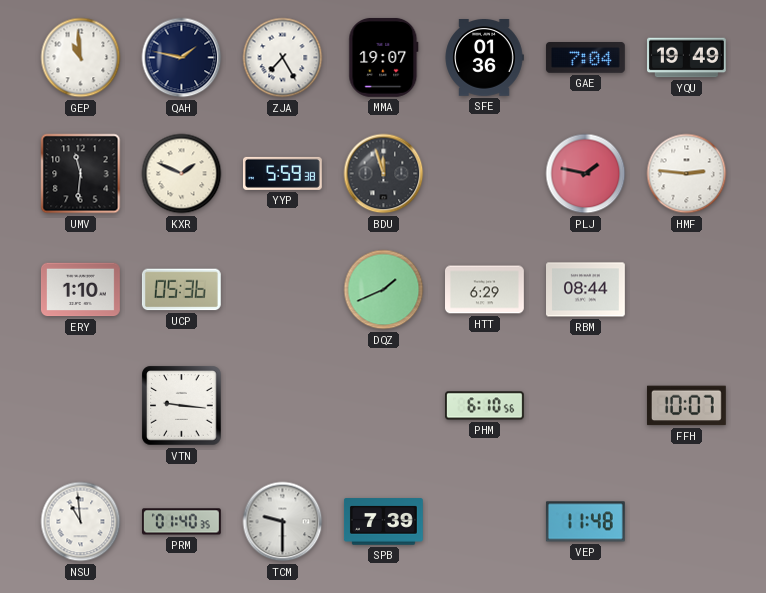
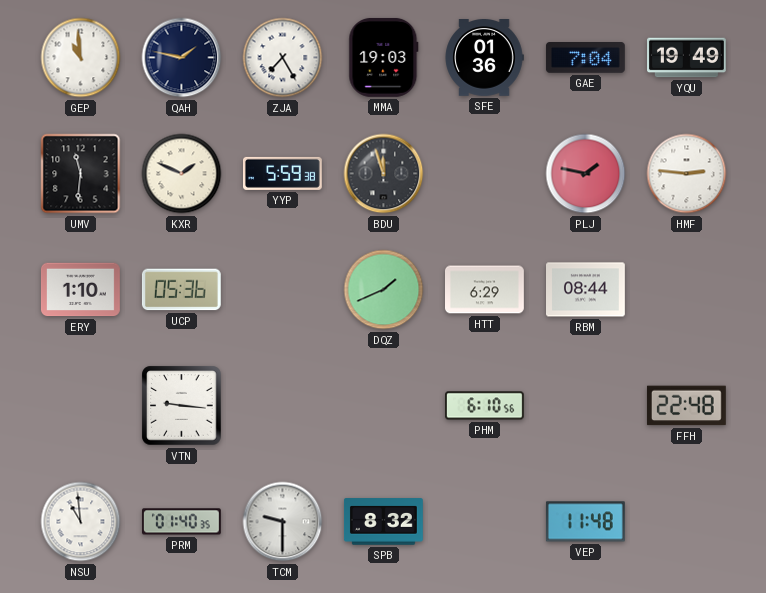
MMA: 19:07 -> 19:03
FFH: 10:07 -> 22:48
SPB: 7:39 -> 8:32
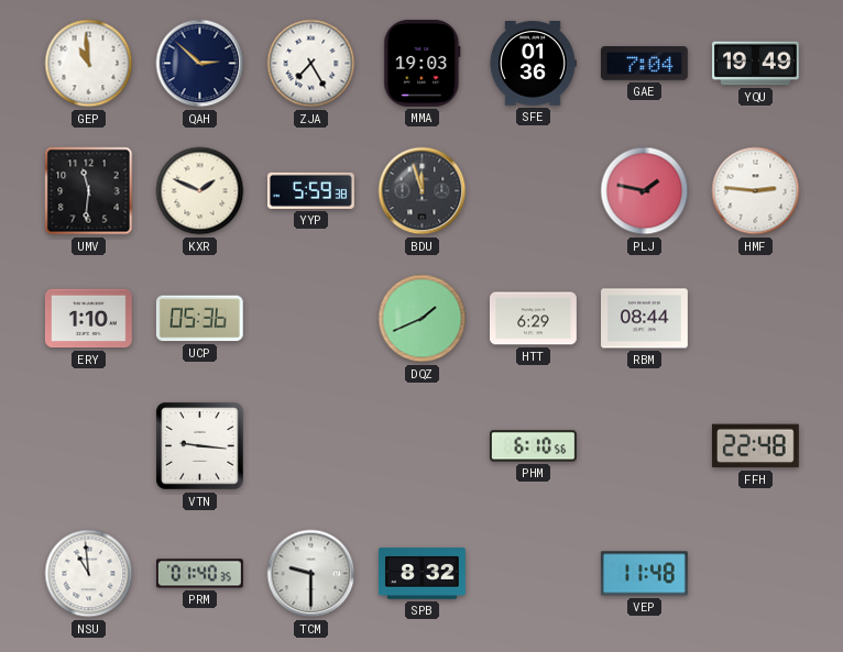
QAH: 1:47 -> 2:52
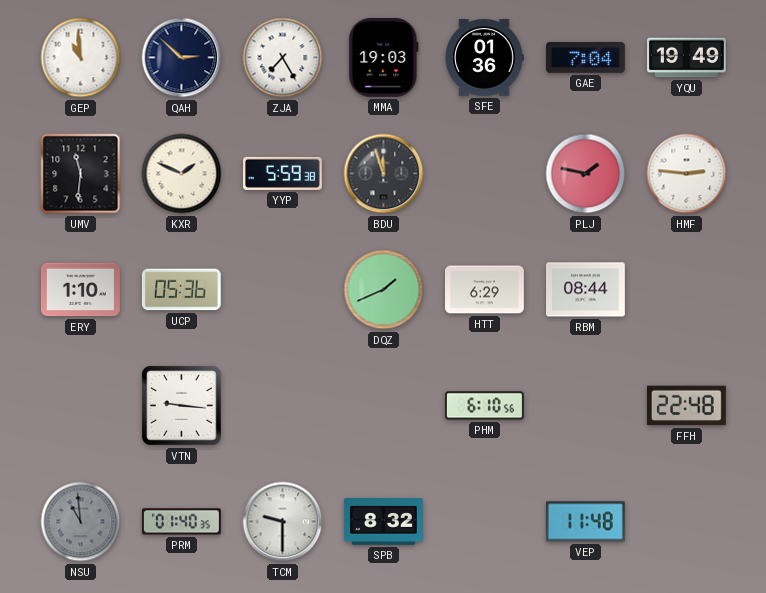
NSU dial: white -> grey
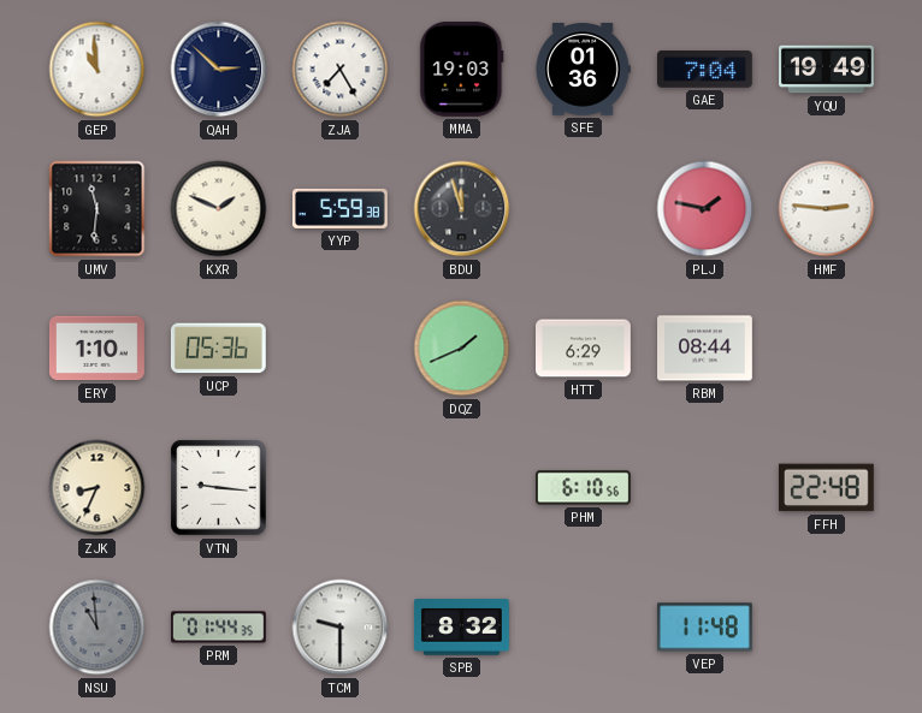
ZJK: none -> 8:34
PRM: 01:40 -> 01:44
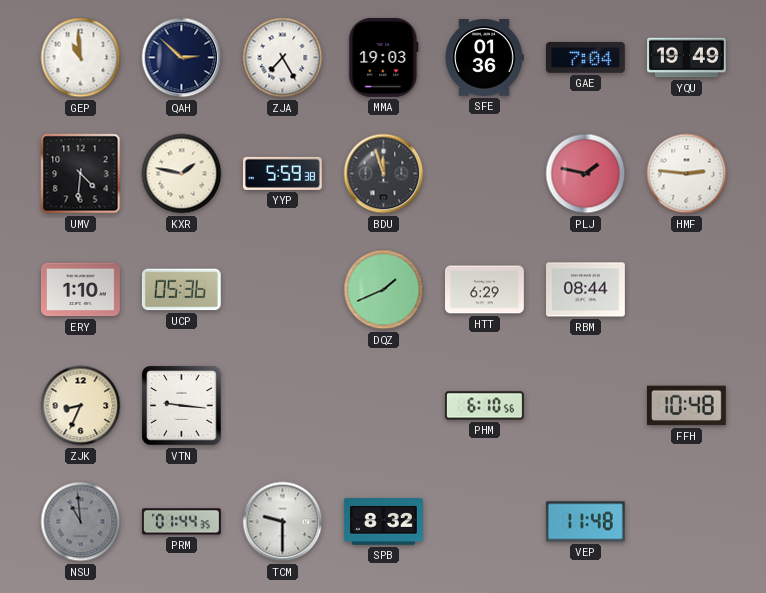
UMV: 11:31 -> 4:31
KXR: 1:49 -> 1:47
FFH: 22:48 -> 10:48
